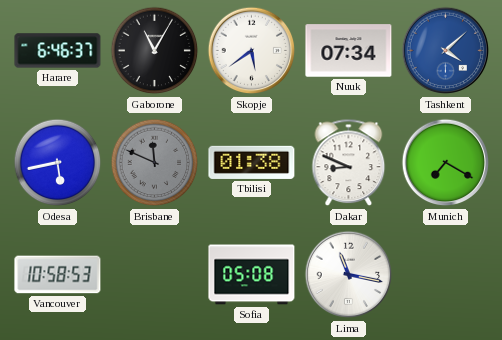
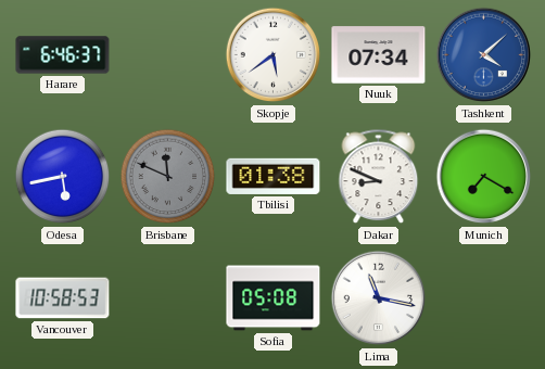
Gaborone: 11:05 -> none
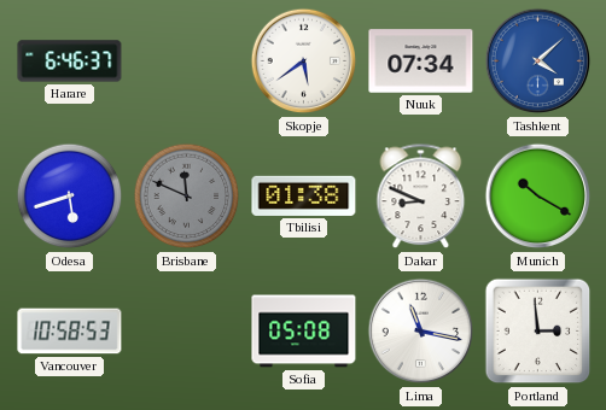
Odesa: 5:43 -> 5:42
Munich: 7:20 -> 10:20
Portland: none -> 2:59
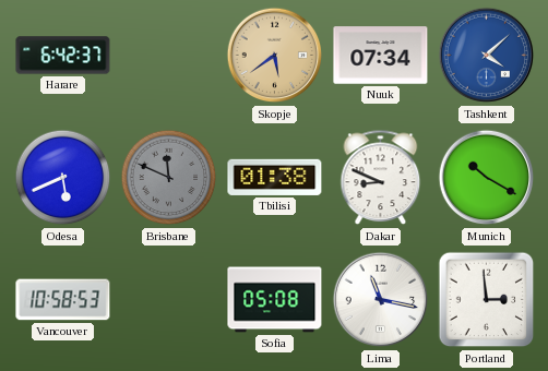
Harare: 6:46 -> 6:42
Skopje dial: white -> champagne
Odesa: 5:42 -> 5:41
